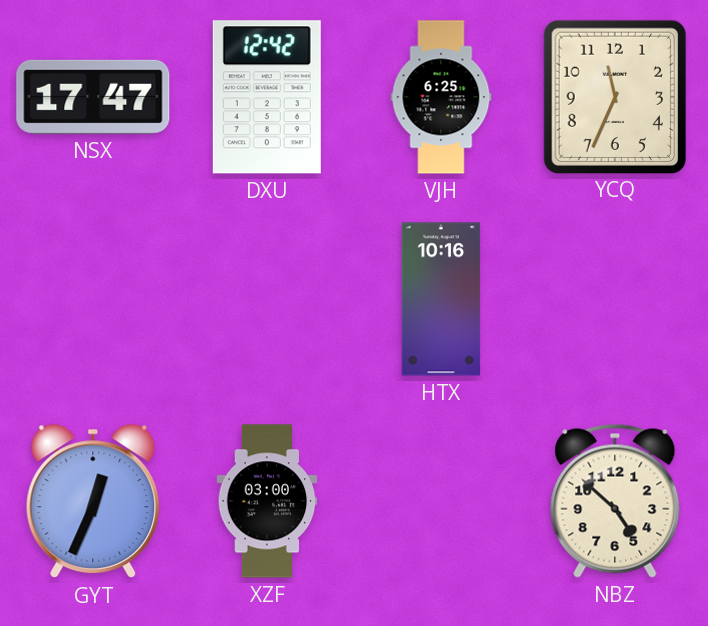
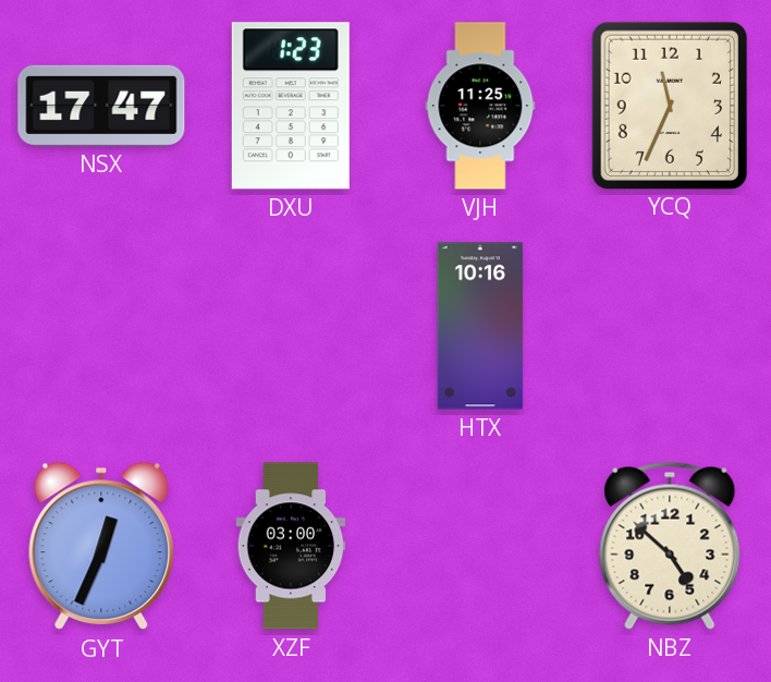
DXU: 12:42 -> 1:23
VJH: 6:25 -> 11:25
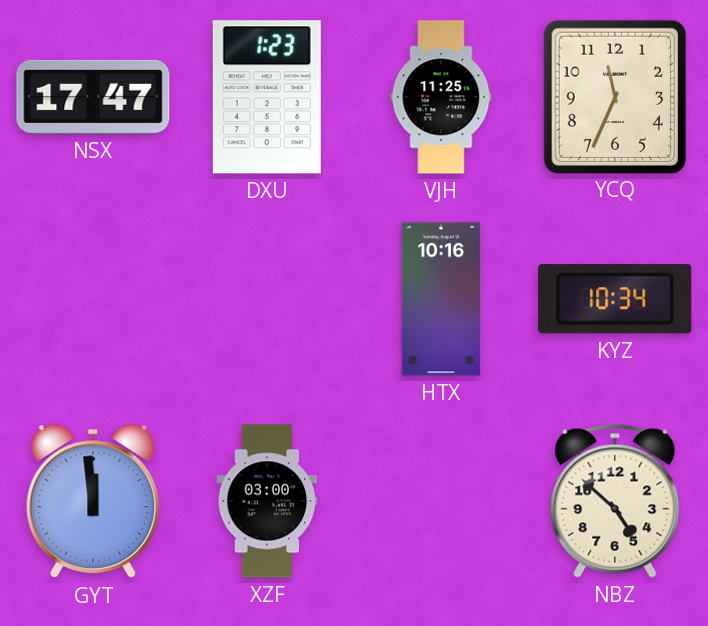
KYZ: none -> 10:34
GYT: 12:34 -> 11:59
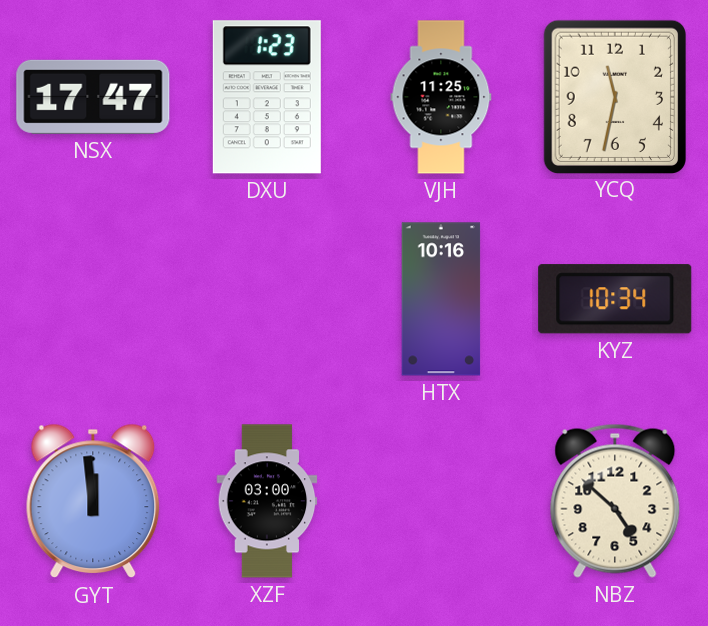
YCQ: 11:34 -> 11:32
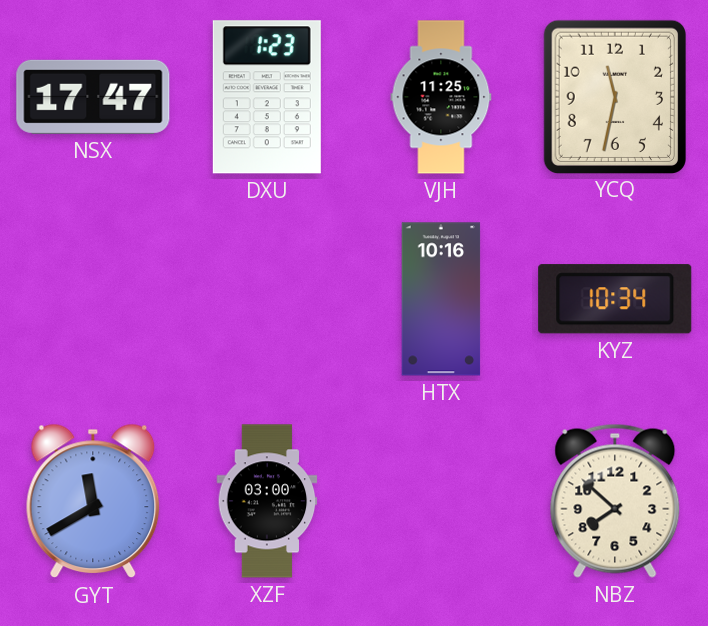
GYT: 11:59 -> 11:40
NBZ: 4:52 -> 7:52
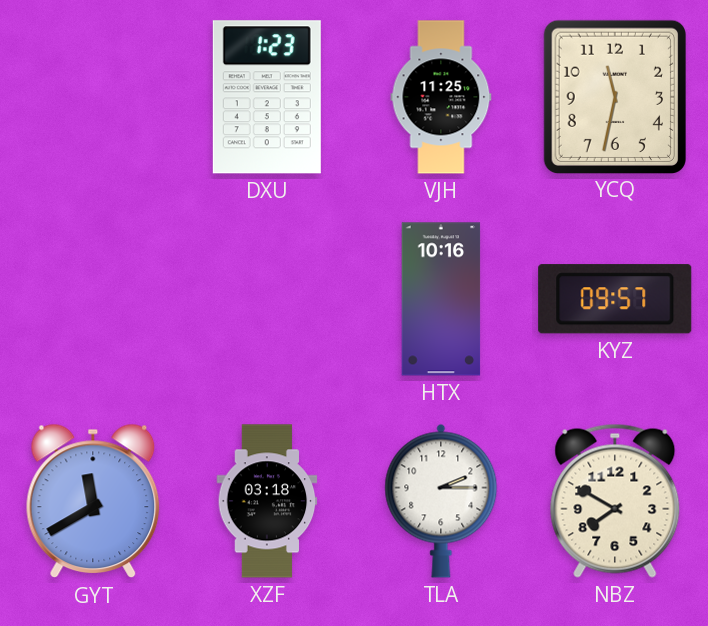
NSX: 17:47 -> none
KYZ: 10:34 -> 09:57
XZF: 03:00 -> 03:18
TLA: none -> 2:15
NBZ: 7:52 -> 7:50
